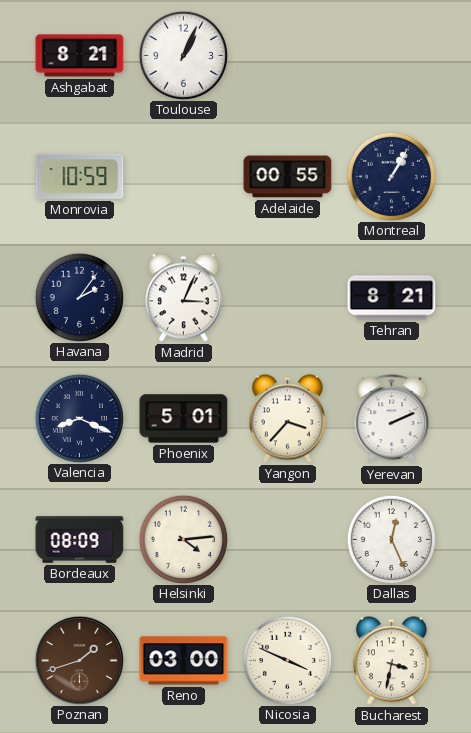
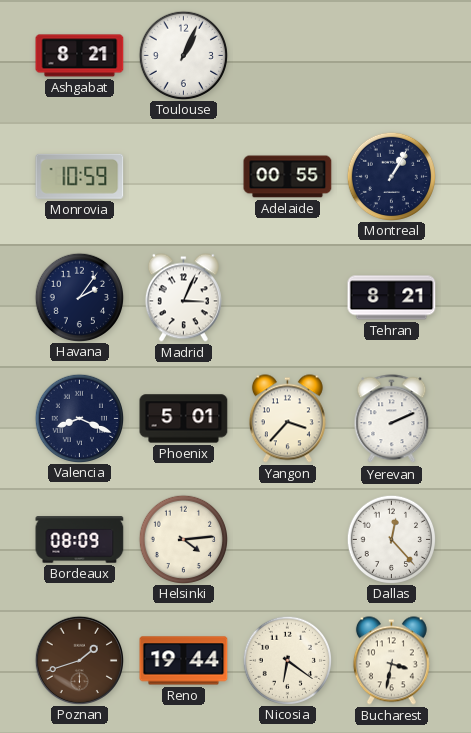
Dallas: 12:26 -> 12:23
Reno: 03:00 -> 19:44
Nicosia: 3:49 -> 6:21
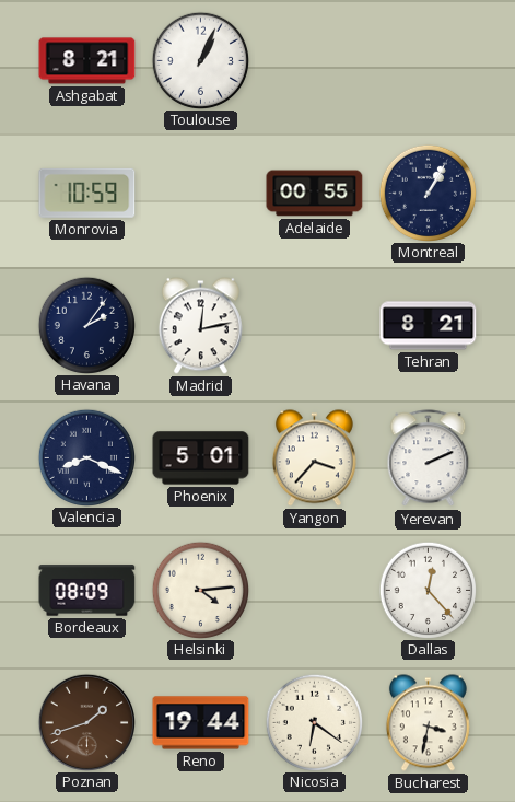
Madrid: 3:04 -> 12:13
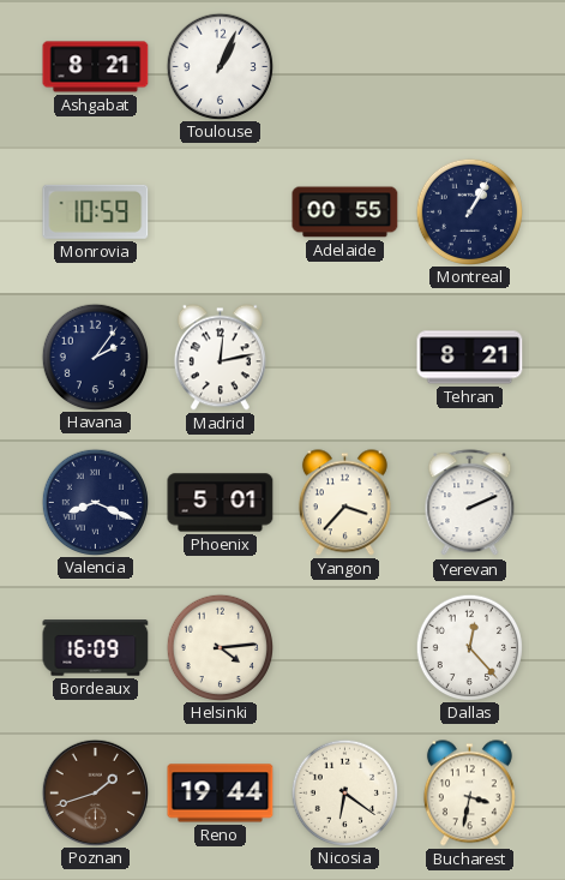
Bordeaux: 08:09 -> 16:09
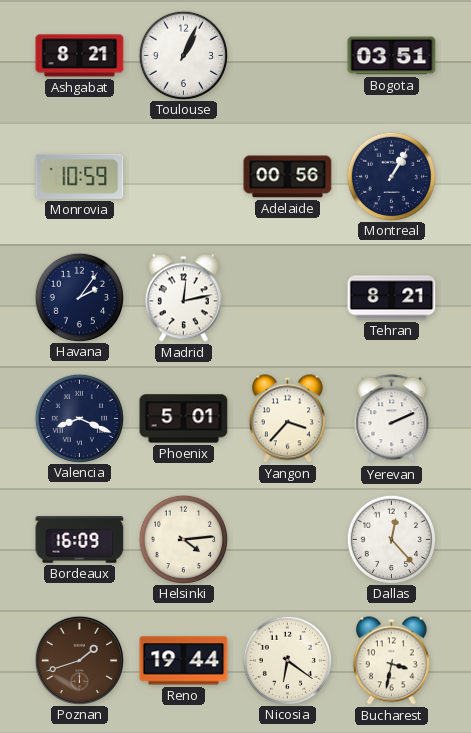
Bogota: none -> 03:51
Adelaide: 00:55 -> 00:56
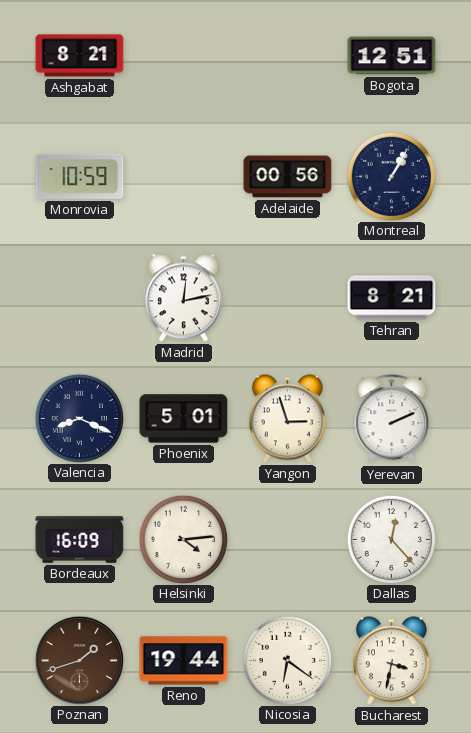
Toulouse: 1:04 -> none
Bogota: 03:51 -> 12:51
Havana: 2:06 -> none
Yangon: 3:37 -> 2:57
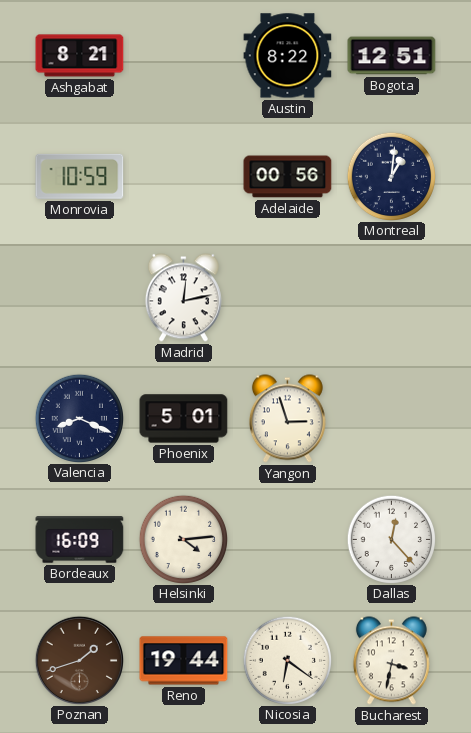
Austin: none -> 8:22
Montreal: 1:05 -> 1:01
Tehran: 8:21 -> none
Yerevan: 2:11 -> none
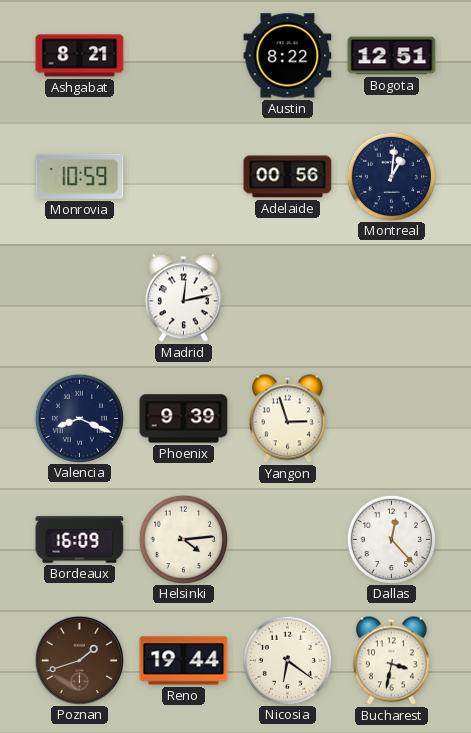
Phoenix: 5:01 -> 9:39
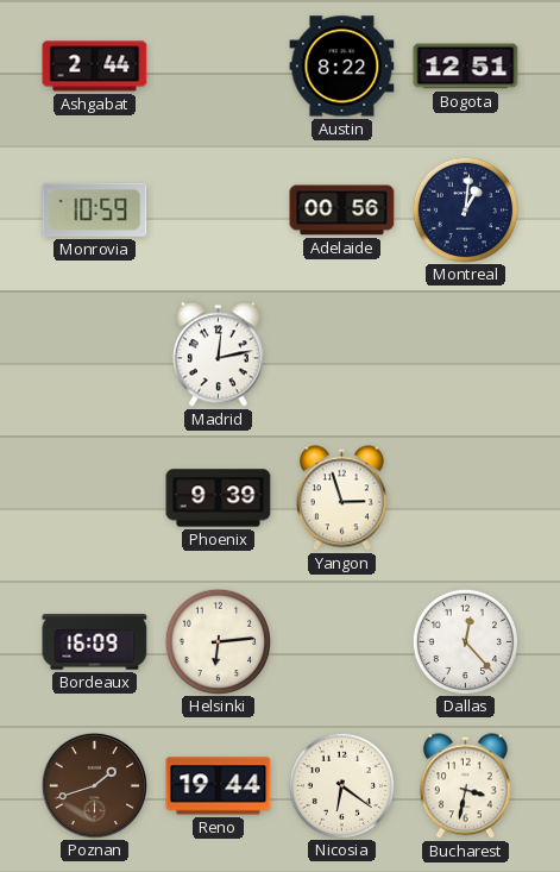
Ashgabat: 8:21 -> 2:44
Valencia: 8:19 -> none
Helsinki: 4:14 -> 6:14
